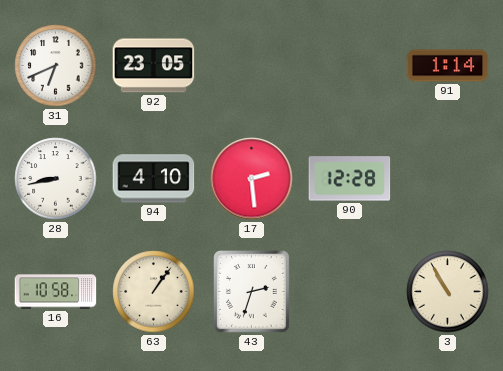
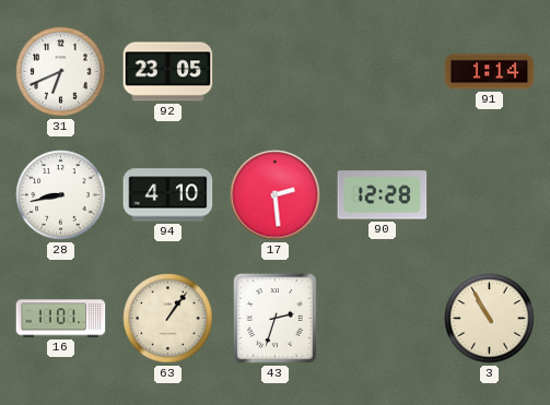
16: 10:58 -> 11:01
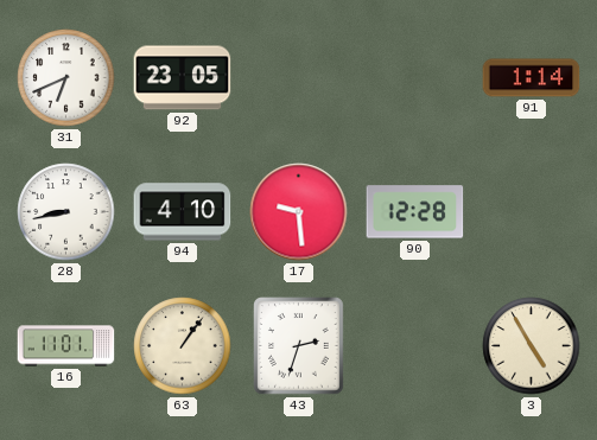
17: 2:29 -> 9:29
3: 10:55 -> 4:55
